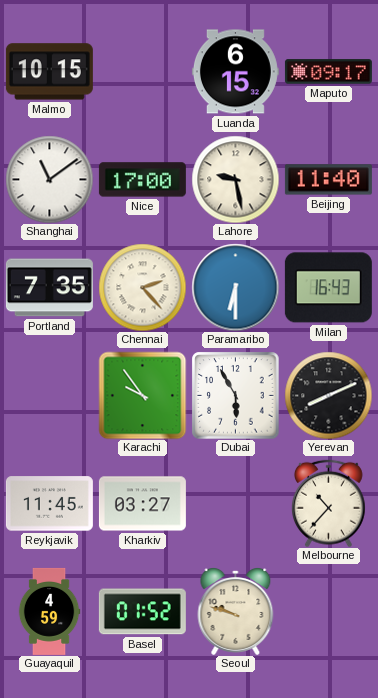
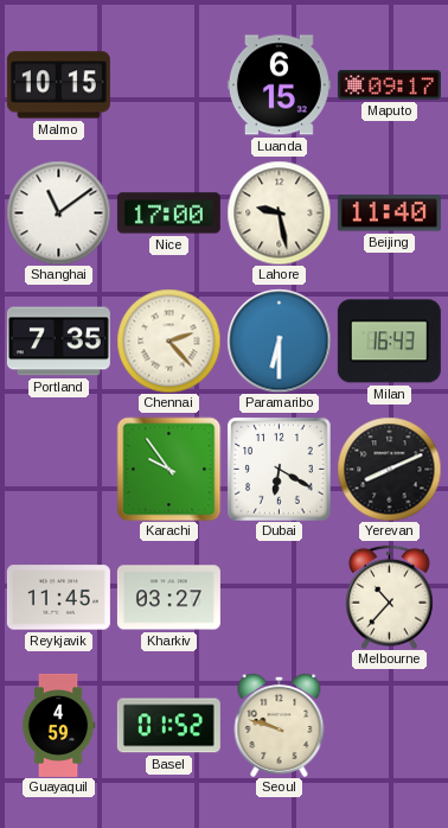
Dubai: 5:55 -> 6:20
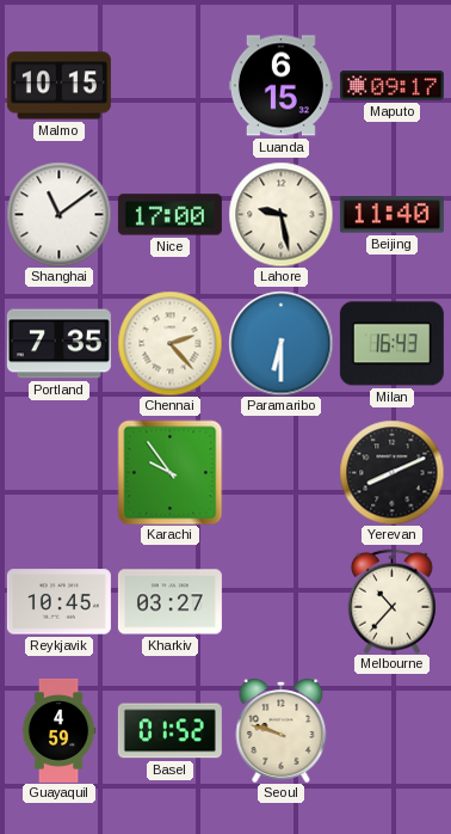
Dubai: 6:20 -> none
Reykjavik: 11:45 -> 10:45
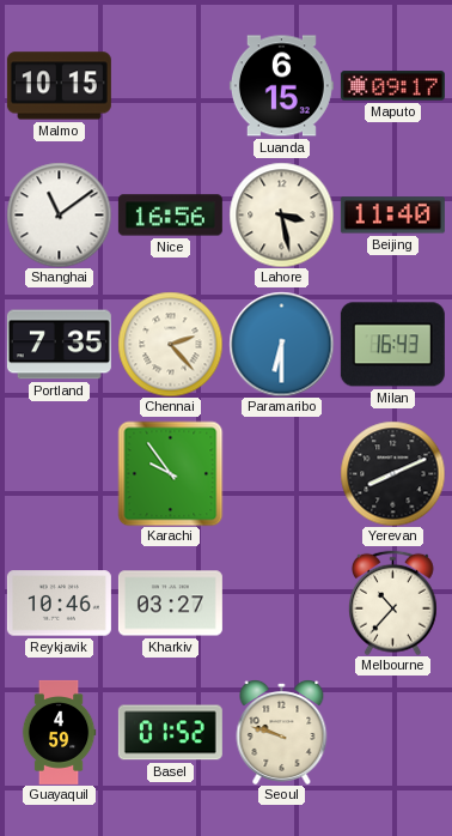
Nice: 17:00 -> 16:56
Lahore: 9:28 -> 3:28
Reykjavik: 10:45 -> 10:46
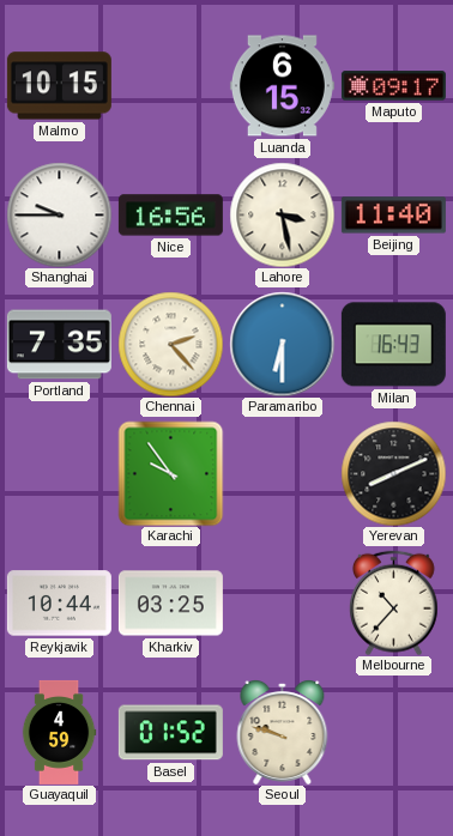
Shanghai: 11:09 -> 9:45
Reykjavik: 10:46 -> 10:44
Kharkiv: 03:27 -> 03:25
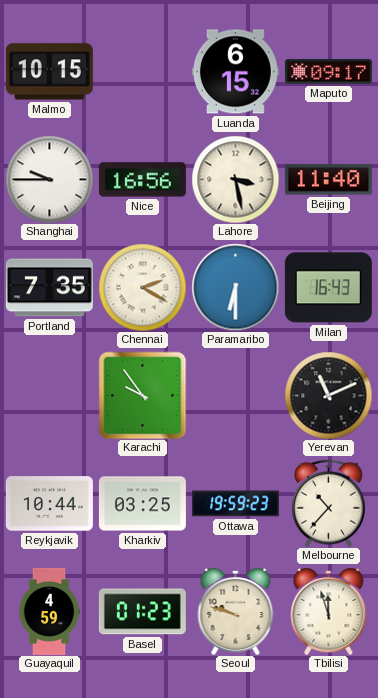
Chennai: 2:23 -> 2:20
Yerevan: 8:11 -> 11:11
Ottawa: none -> 19:59
Basel: 01:52 -> 01:23
Tbilisi: none -> 11:57
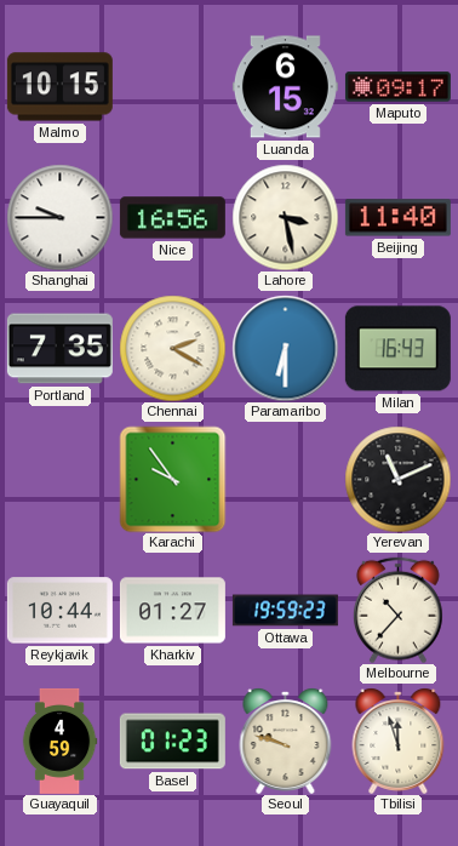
Kharkiv: 03:25 -> 01:27
